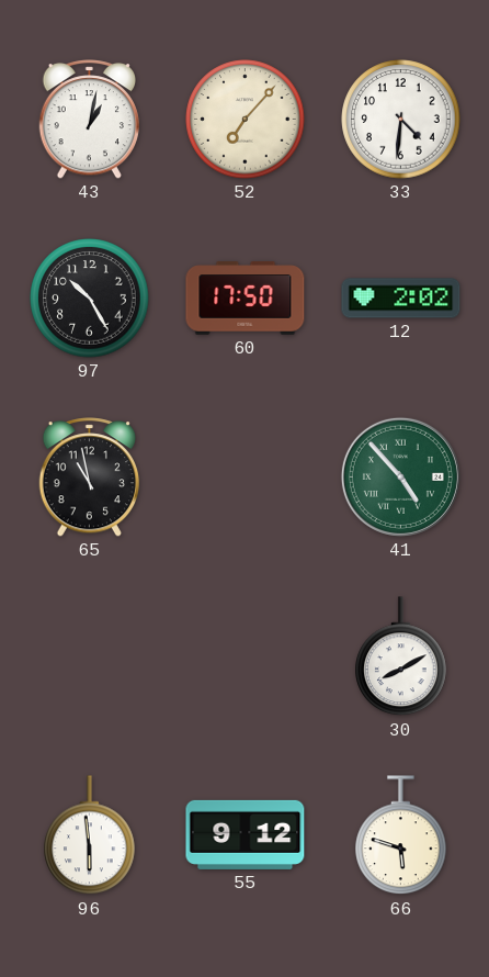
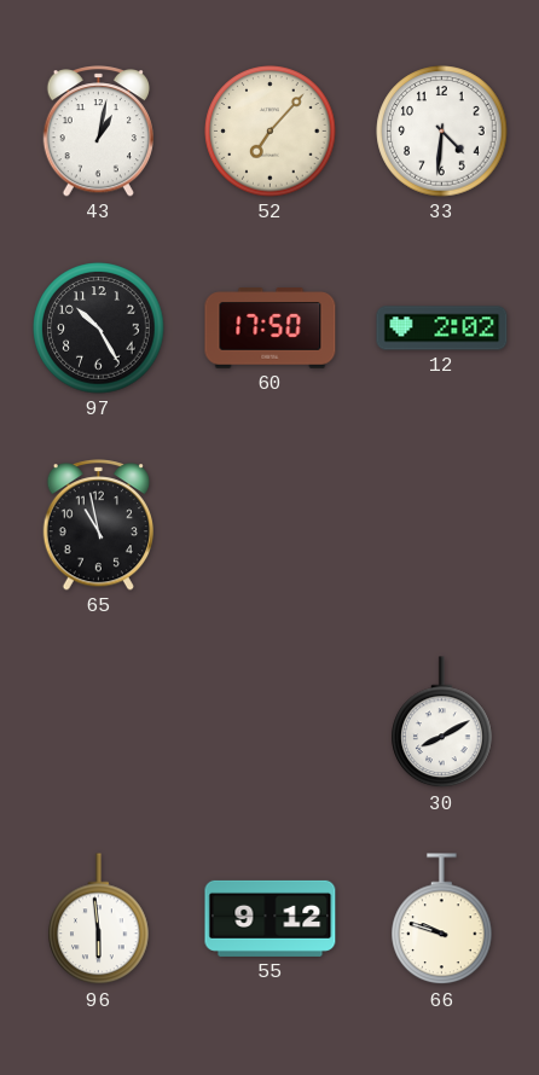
41: 4:53 -> none
66: 5:48 -> 9:48
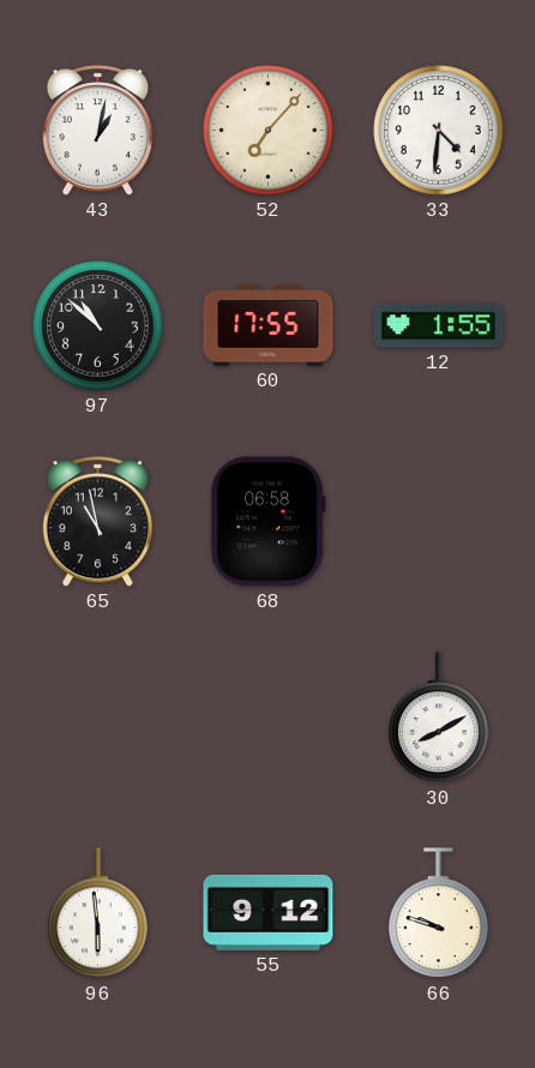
97: 10:25 -> 10:52
60: 17:50 -> 17:55
12: 2:02 -> 1:55
68: none -> 06:58
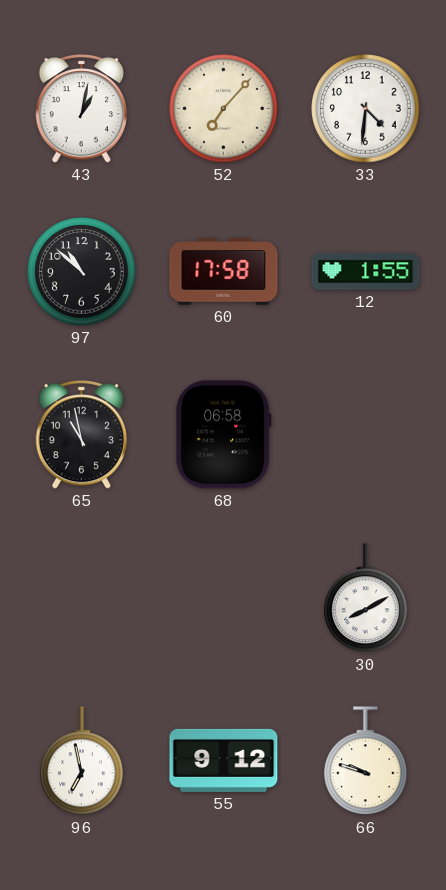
60: 17:55 -> 17:58
96: 5:59 -> 6:58
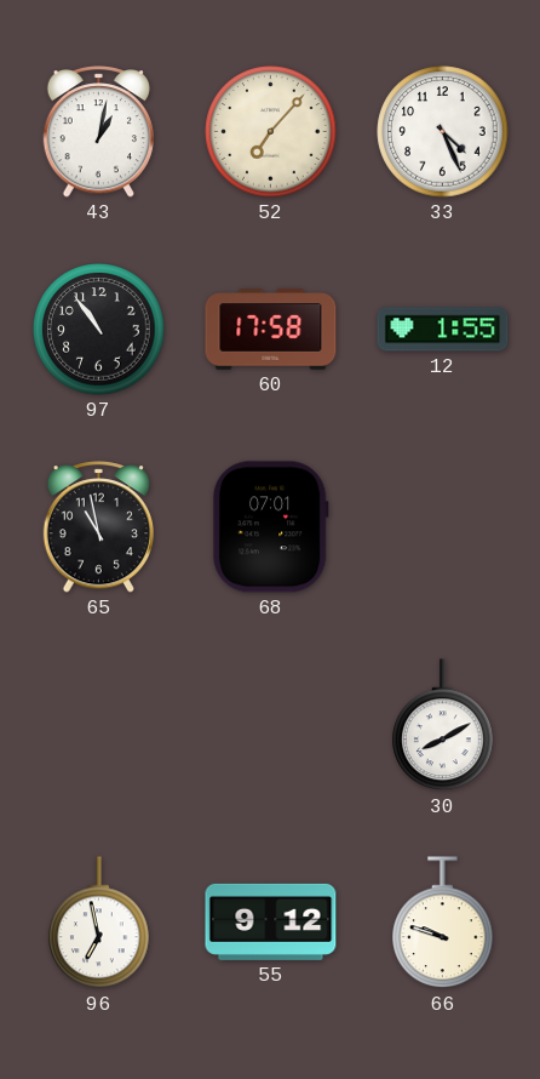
33: 4:31 -> 4:26
97: 10:52 -> 10:54
68: 06:58 -> 07:01
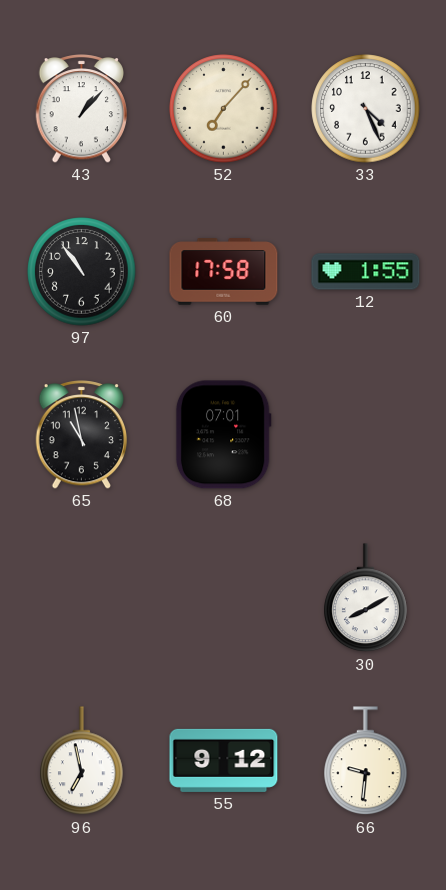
43: 1:02 -> 1:07
66: 9:48 -> 9:31
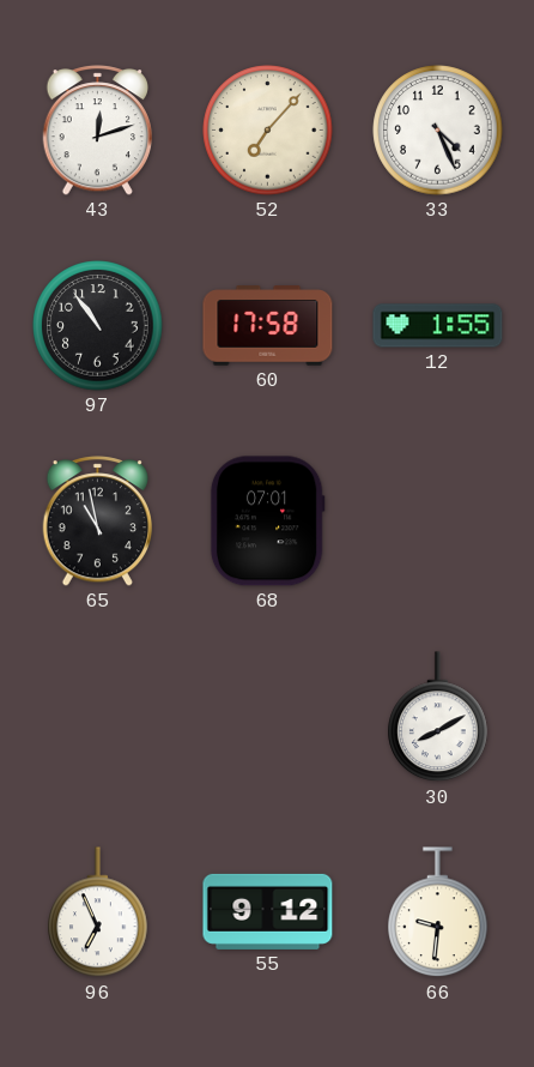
43: 1:07 -> 12:12
96: 6:58 -> 6:56
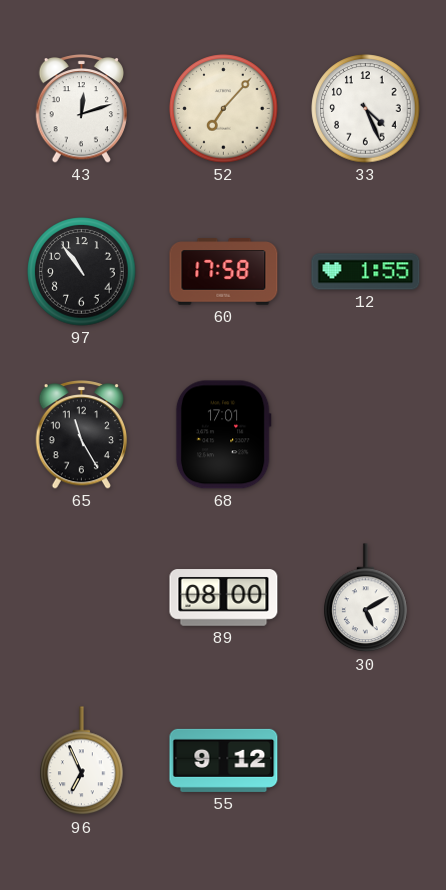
65: 10:58 -> 11:25
68: 07:01 -> 17:01
89: none -> 08:00
30: 8:10 -> 5:10
66: 9:31 -> none
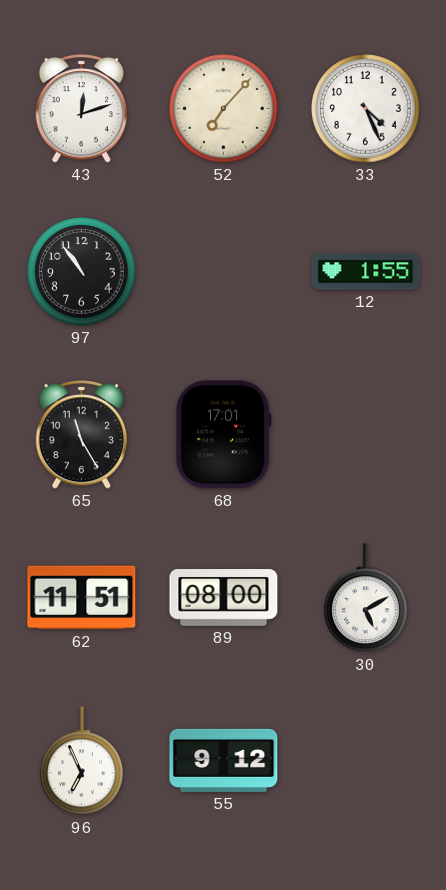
60: 17:58 -> none
62: none -> 11:51
